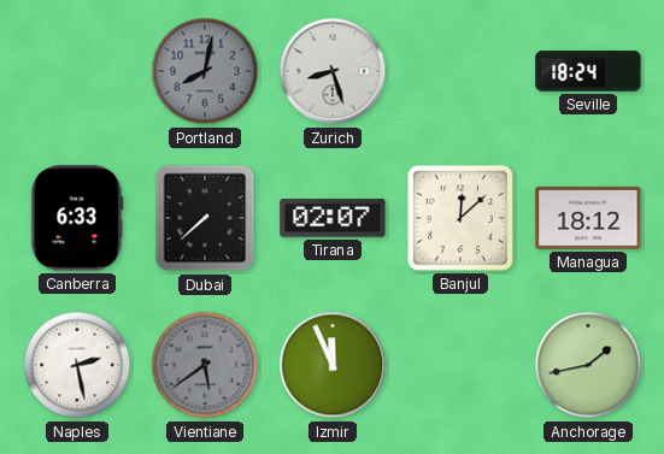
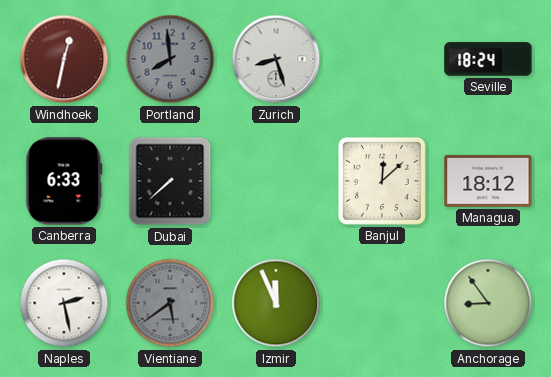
Windhoek: none -> 12:32
Portland: 8:02 -> 7:59
Tirana: 02:07 -> none
Anchorage: 1:43 -> 8:54
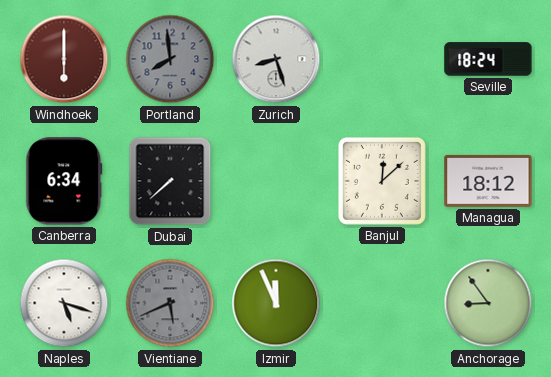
Windhoek: 12:32 -> 6:00
Canberra: 6:33 -> 6:34
Naples: 2:28 -> 5:18
Vientiane: 5:39 -> 5:41
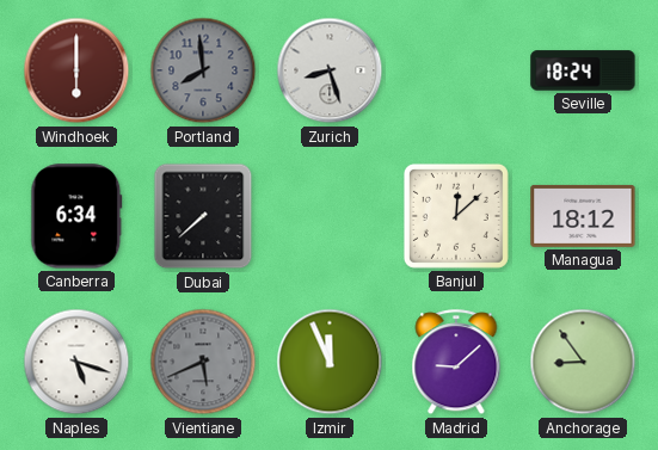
Madrid: none -> 9:08
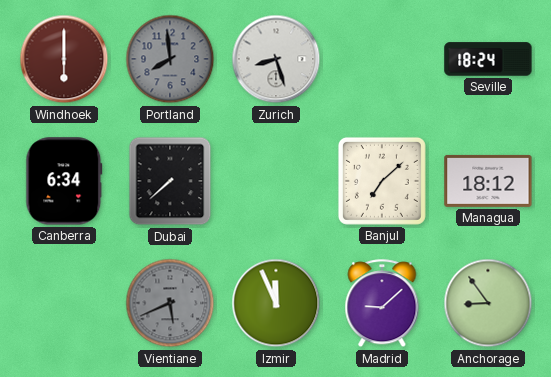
Banjul: 12:08 -> 7:08
Naples: 5:18 -> none
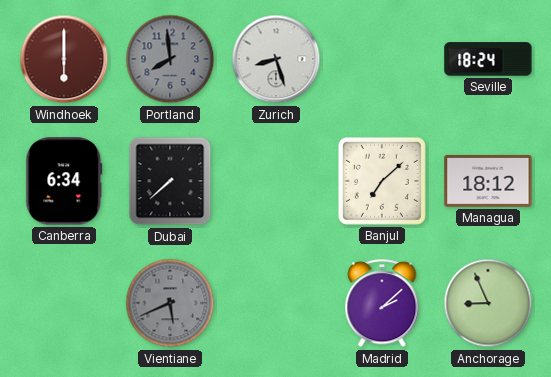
Izmir: 11:56 -> none
Madrid: 9:08 -> 2:08
Anchorage: 8:54 -> 8:56
